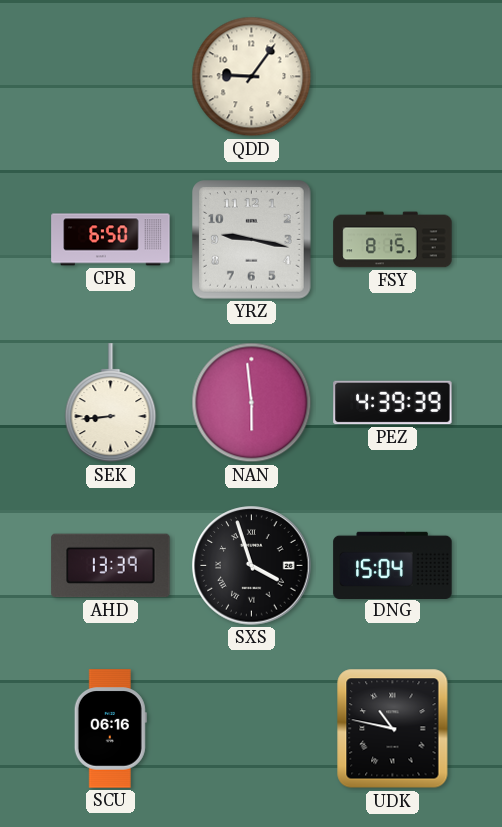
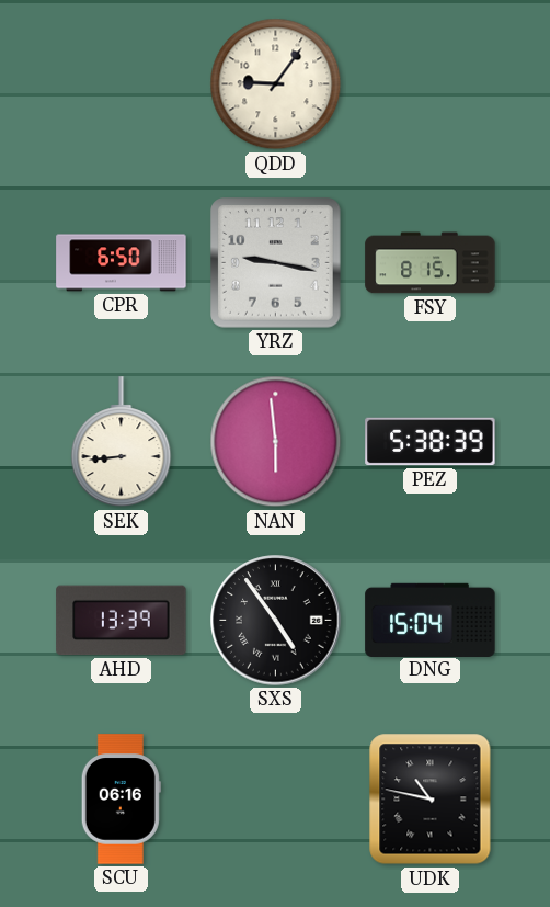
PEZ: 4:39 -> 5:38
SXS: 3:57 -> 4:54
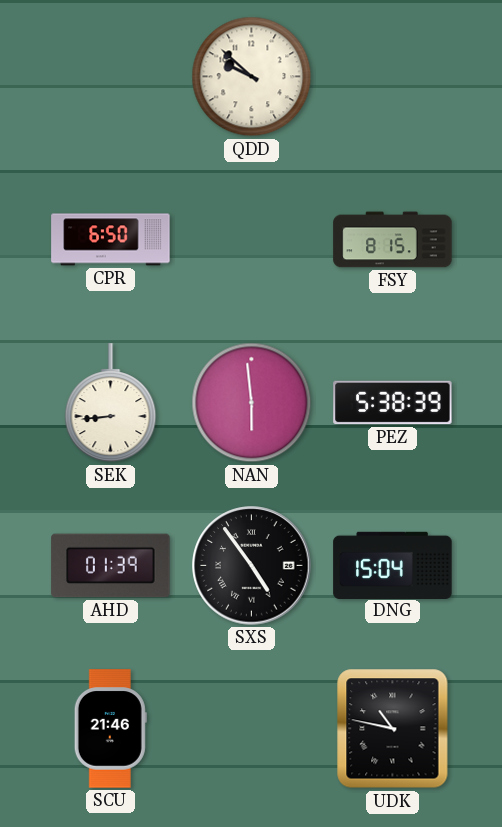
QDD: 9:06 -> 9:52
YRZ: 9:17 -> none
AHD: 13:39 -> 01:39
SCU: 06:16 -> 21:46
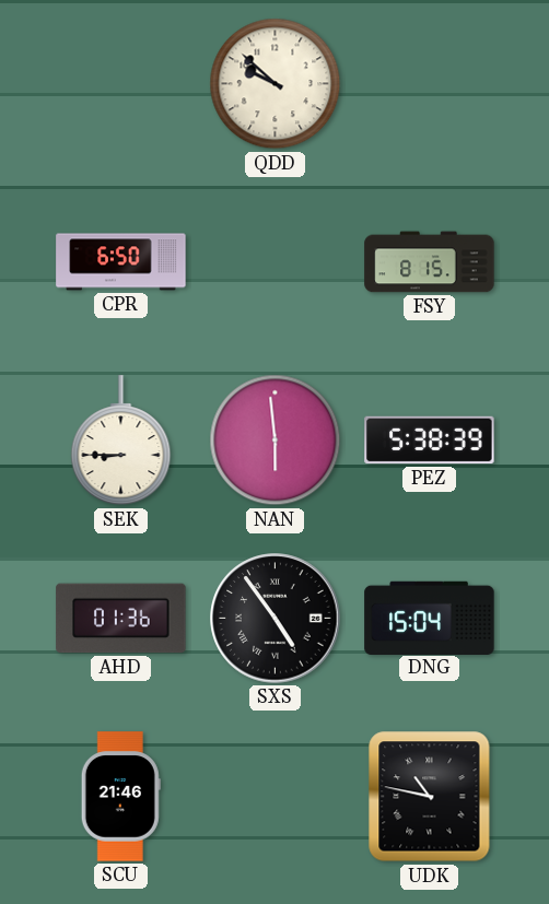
SEK: 8:44 -> 8:45
AHD: 01:39 -> 01:36
